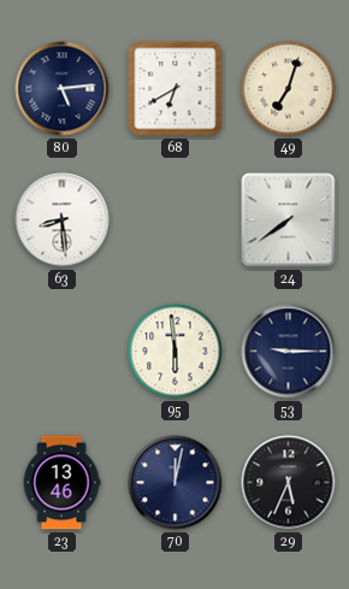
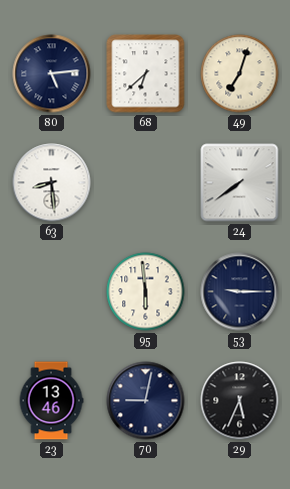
68: 6:40 -> 6:38
70: 12:02 -> 9:02
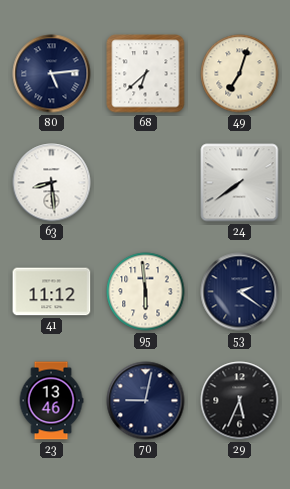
41: none -> 11:12
53: 9:15 -> 2:21
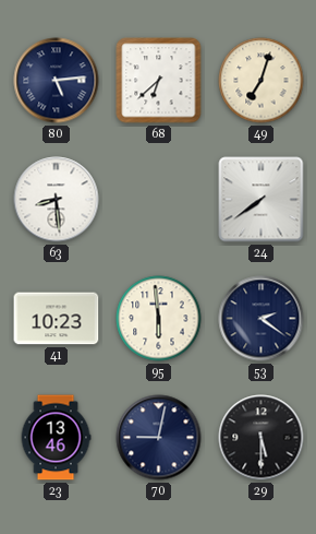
41: 11:12 -> 10:23
29: 5:34 -> 5:30
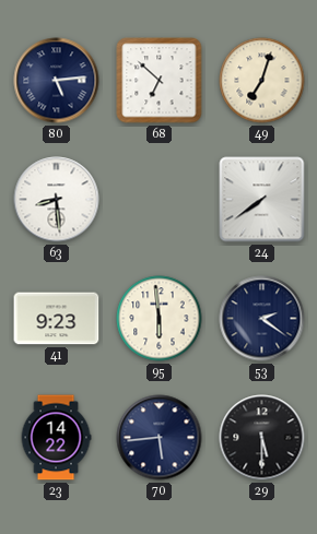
68: 6:38 -> 6:52
41: 10:23 -> 9:23
23: 13:46 -> 14:22
70: 9:02 -> 5:44
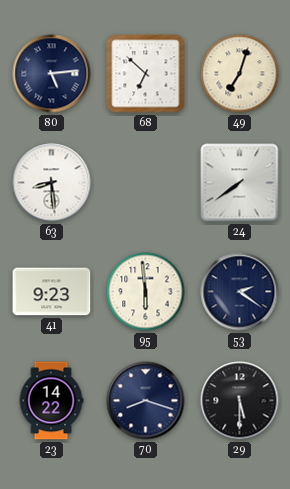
70: 5:44 -> 8:18
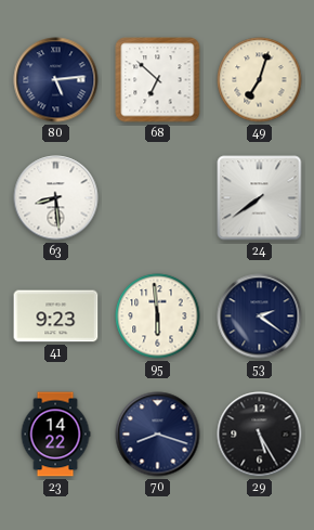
29: 5:30 -> 5:25
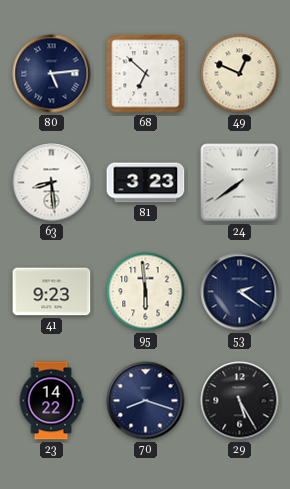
49: 7:03 -> 12:49
81: none -> 3:23
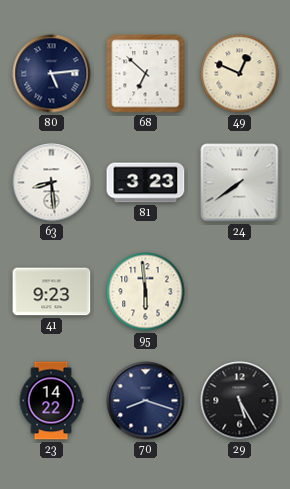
53: 2:21 -> none
